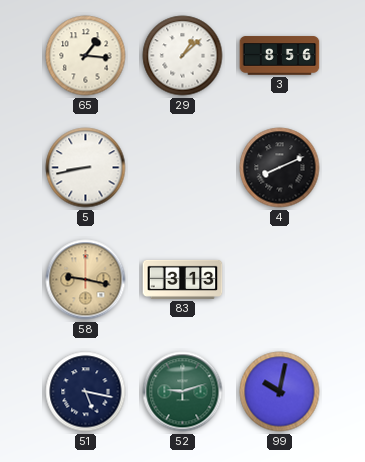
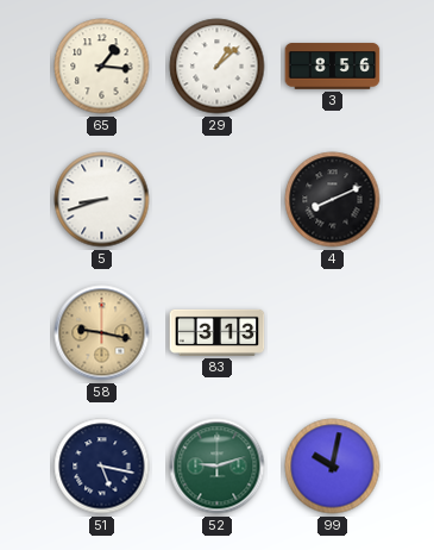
5: 8:43 -> 8:42
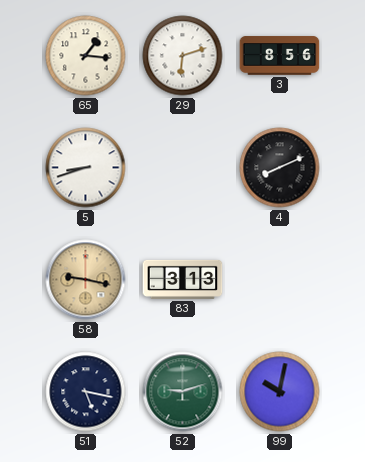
29: 1:08 -> 6:12
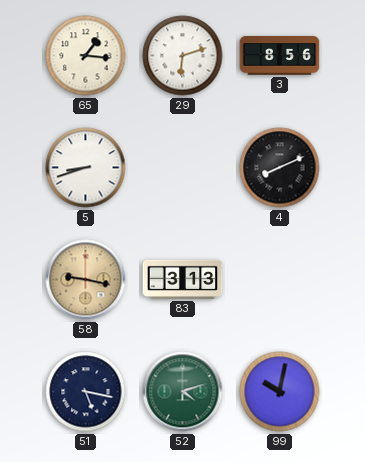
52: 9:12 -> 4:12
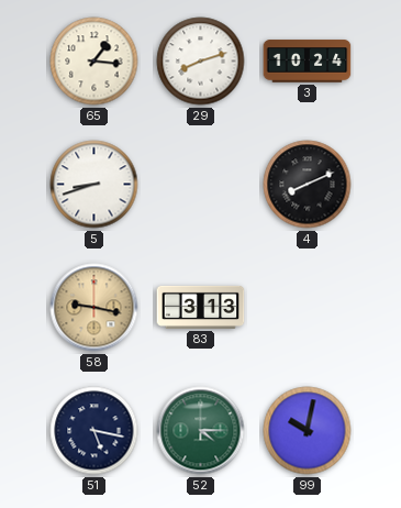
29: 6:12 -> 8:12
3: 8:56 -> 10:24
52: 4:12 -> 4:15
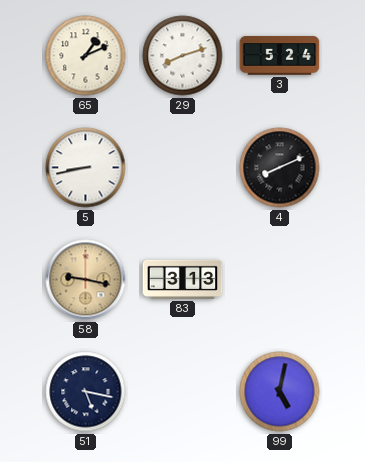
65: 1:16 -> 1:11
3: 10:24 -> 5:24
5: 8:42 -> 8:43
52: 4:15 -> none
99: 10:02 -> 5:02
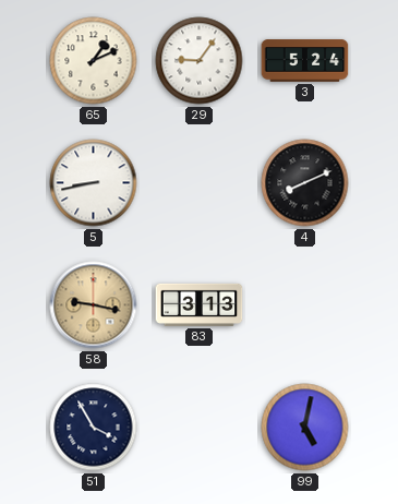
29: 8:12 -> 9:06
51: 5:17 -> 3:55
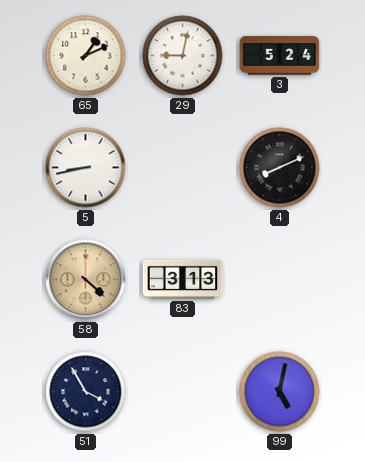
29: 9:06 -> 9:02
58: 9:17 -> 4:22
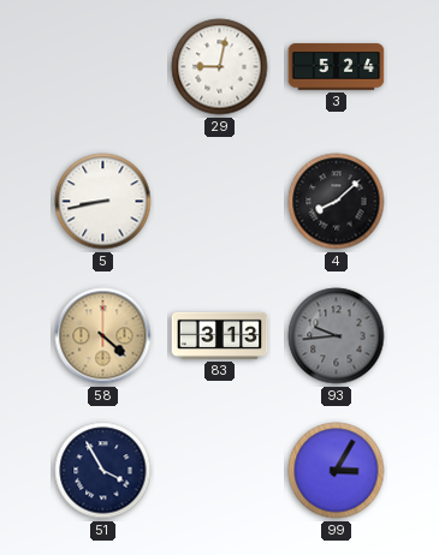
65: 1:11 -> none
4: 8:11 -> 8:08
93: none -> 9:44
99: 5:02 -> 3:05
